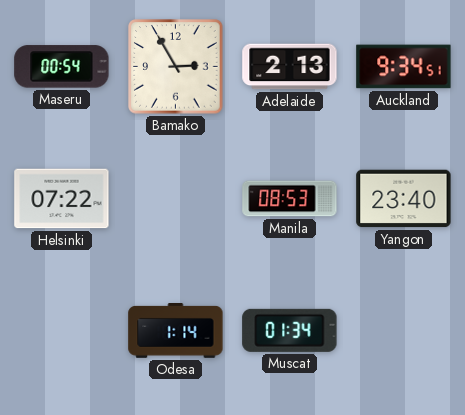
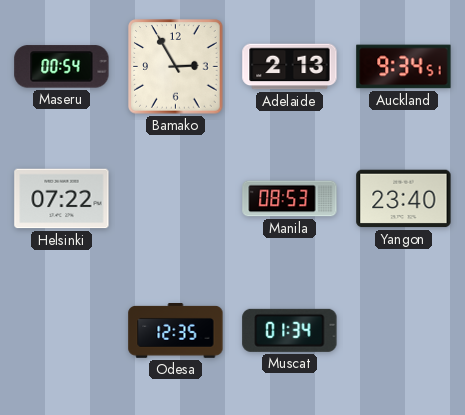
Odesa: 1:14 -> 12:35
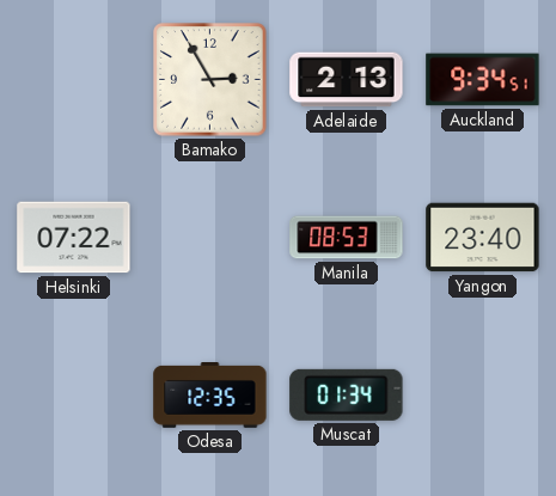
Maseru: 00:54 -> none
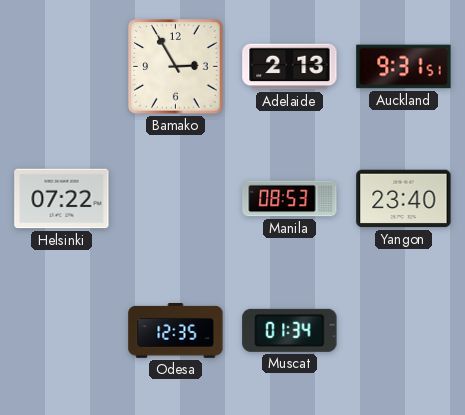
Auckland: 9:34 -> 9:31
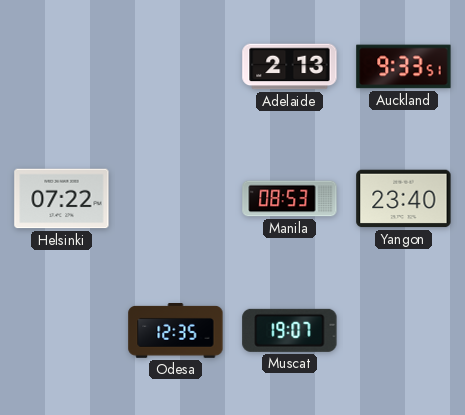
Bamako: 2:55 -> none
Auckland: 9:31 -> 9:33
Muscat: 01:34 -> 19:07
